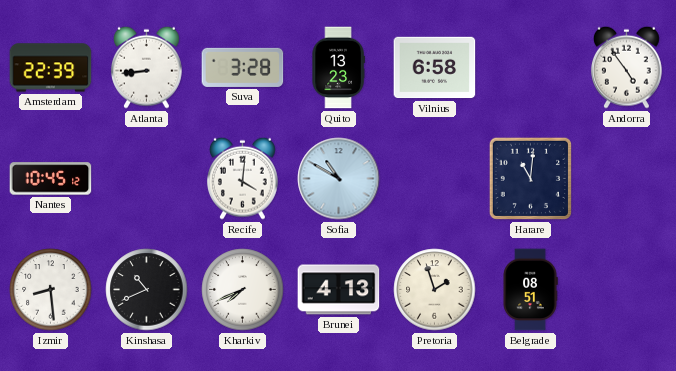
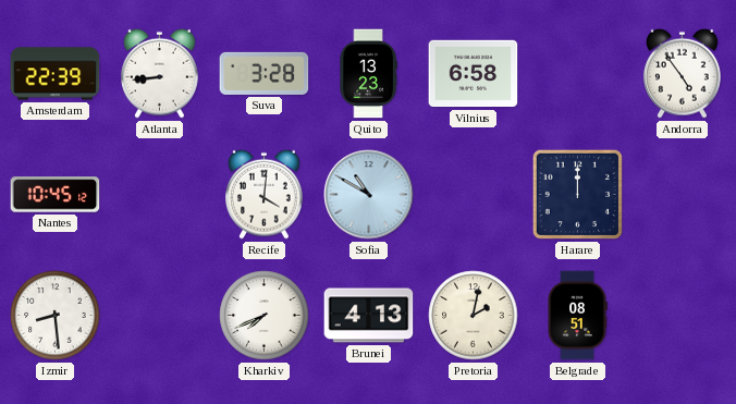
Harare: 11:01 -> 12:00
Kinshasa: 10:41 -> none
Pretoria: 1:57 -> 2:02
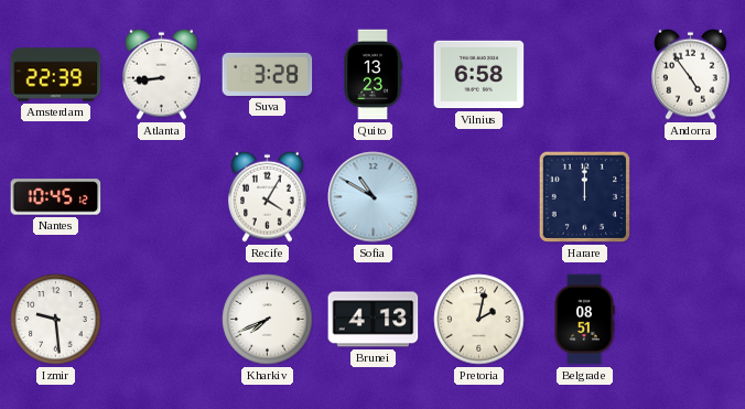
Recife: 4:01 -> 4:05
Izmir: 8:29 -> 9:29
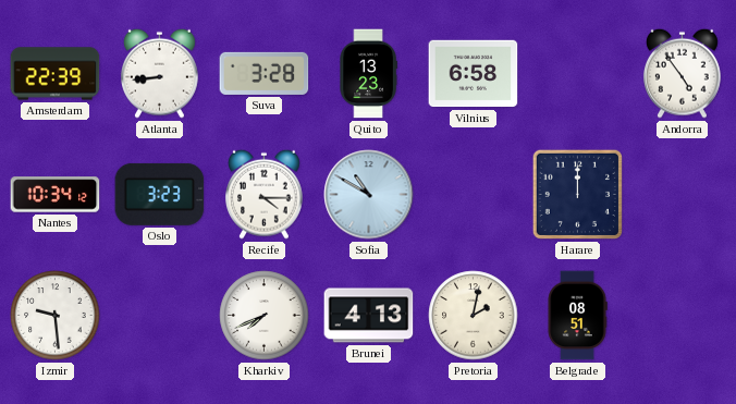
Nantes: 10:45 -> 10:34
Oslo: none -> 3:23
Recife: 4:05 -> 4:15
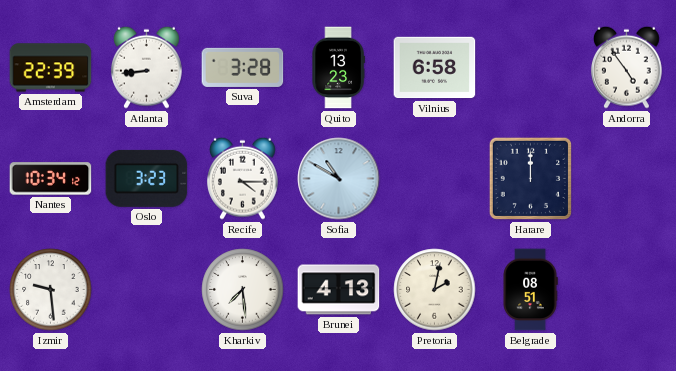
Kharkiv: 7:41 -> 7:29
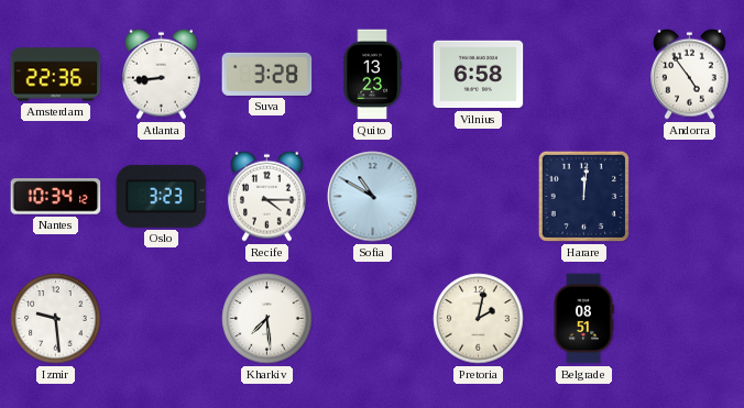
Amsterdam: 22:39 -> 22:36
Harare: 12:00 -> 12:01
Brunei: 4:13 -> none
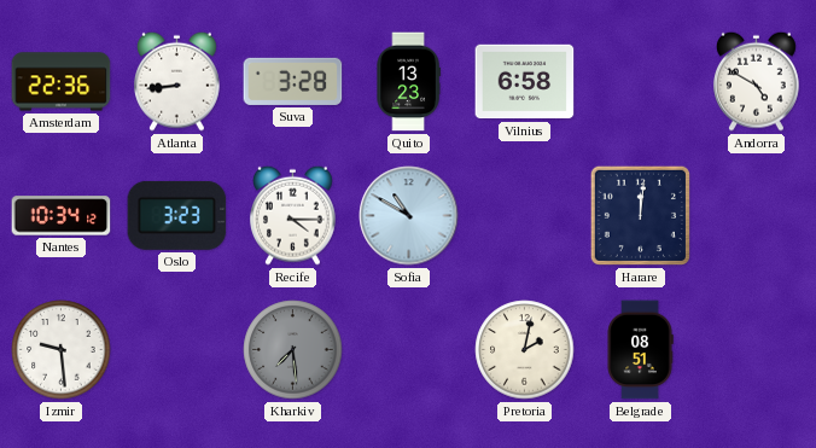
Andorra: 4:54 -> 4:50
Kharkiv dial: white -> grey
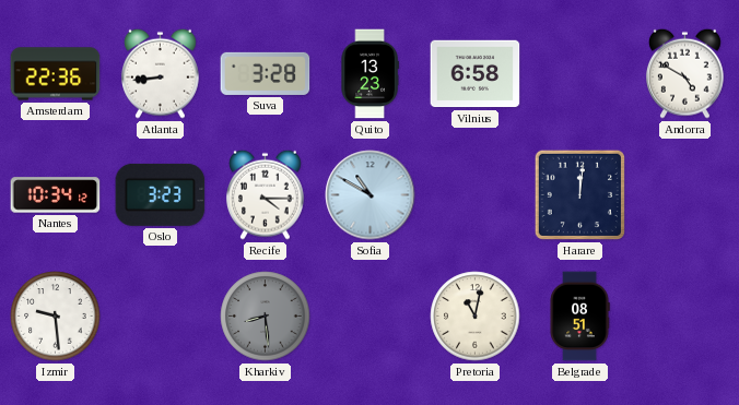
Kharkiv: 7:29 -> 8:29
Pretoria: 2:02 -> 11:02
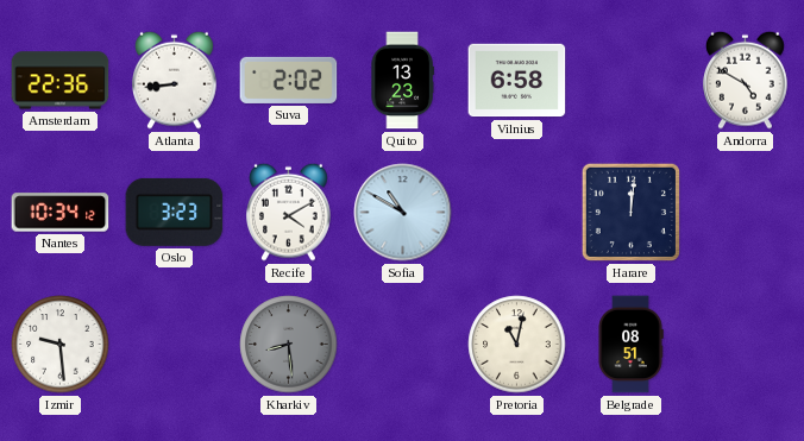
Suva: 3:28 -> 2:02
Recife: 4:15 -> 4:10
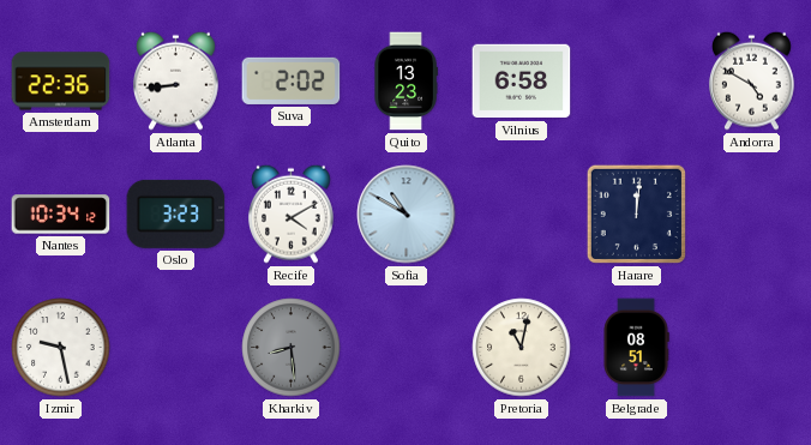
Izmir: 9:29 -> 9:28
